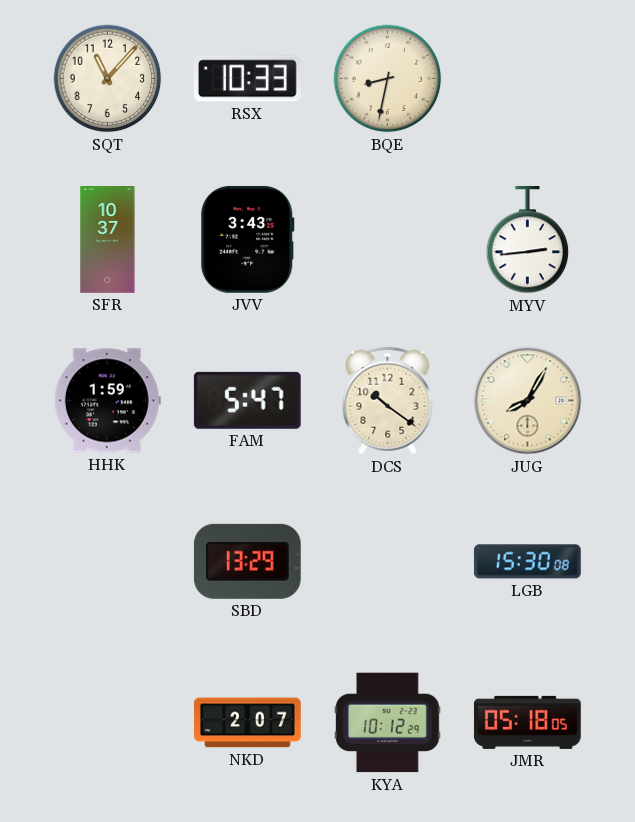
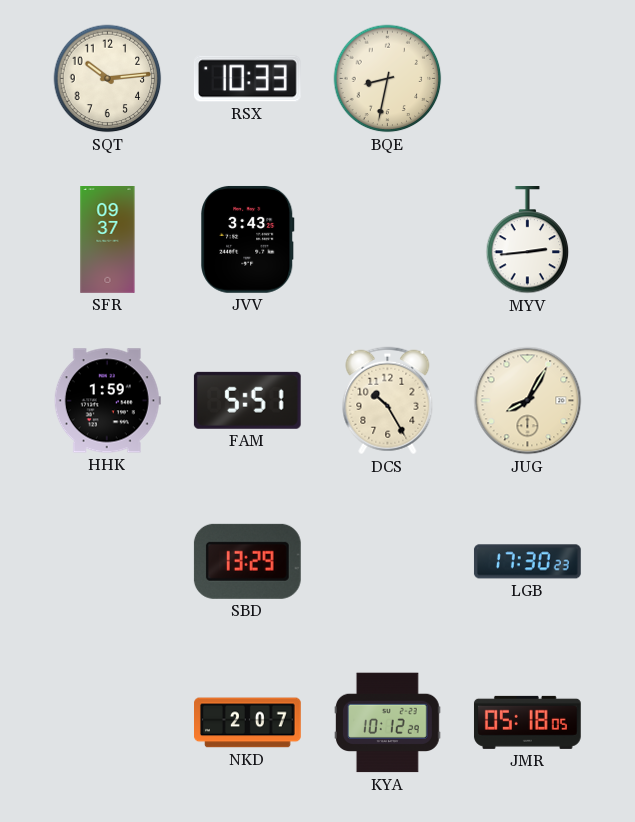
SQT: 11:07 -> 10:14
SFR: 10:37 -> 09:37
FAM: 5:47 -> 5:51
DCS: 10:21 -> 10:25
LGB: 15:30 -> 17:30
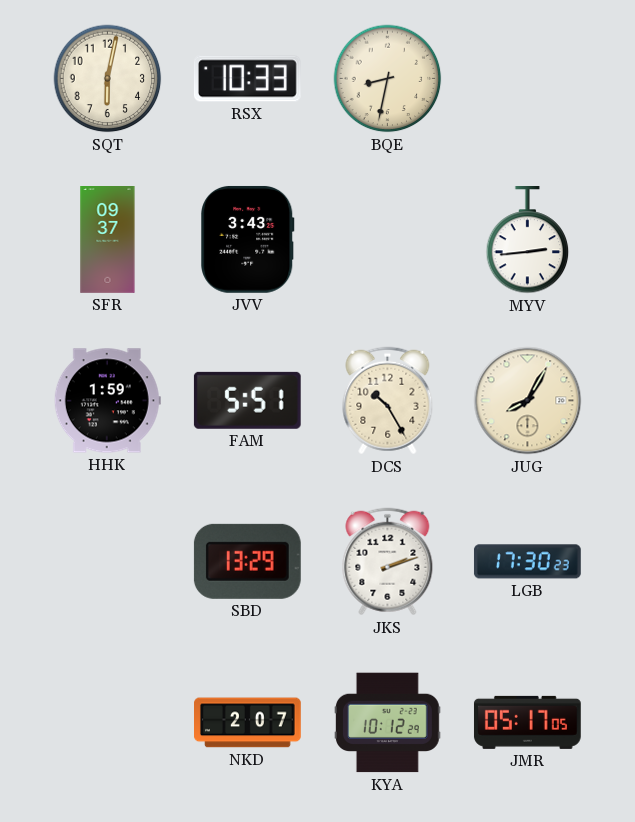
SQT: 10:14 -> 6:02
JKS: none -> 2:12
JMR: 05:18 -> 05:17
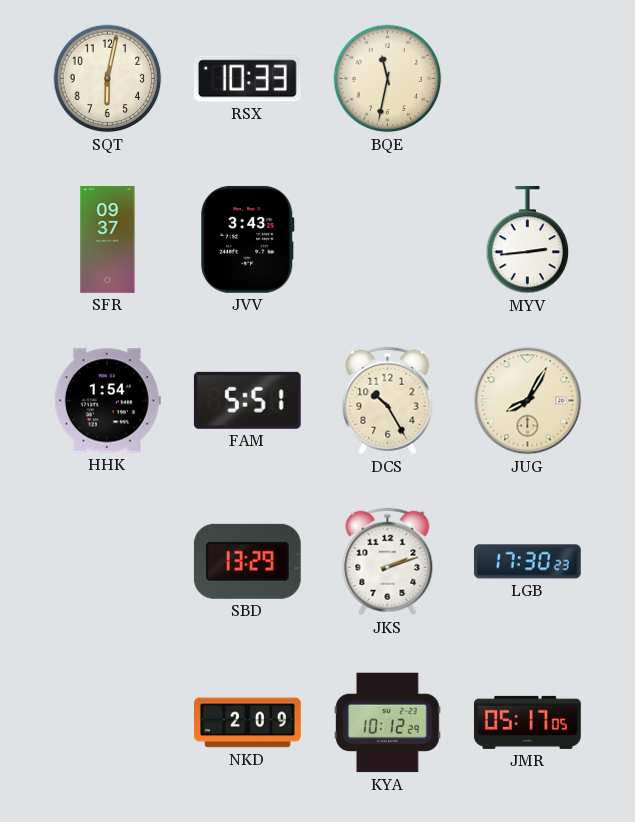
BQE: 8:32 -> 11:32
HHK: 1:59 -> 1:54
NKD: 2:07 -> 2:09
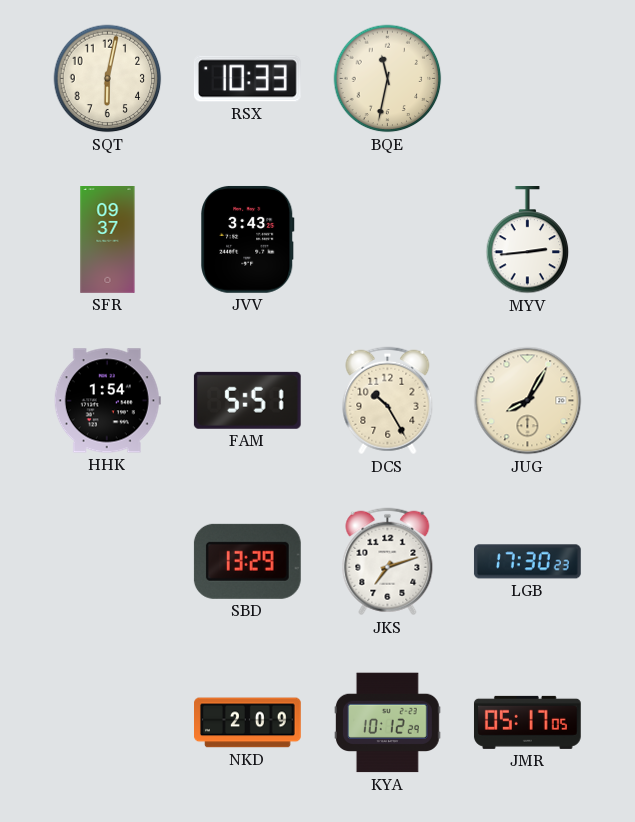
JKS: 2:12 -> 7:12
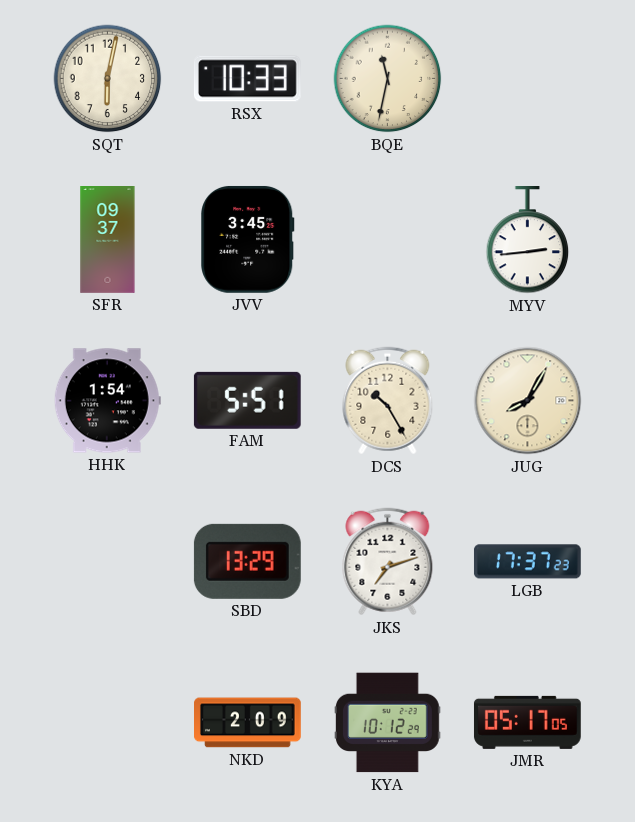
JVV: 3:43 -> 3:45
LGB: 17:30 -> 17:37
